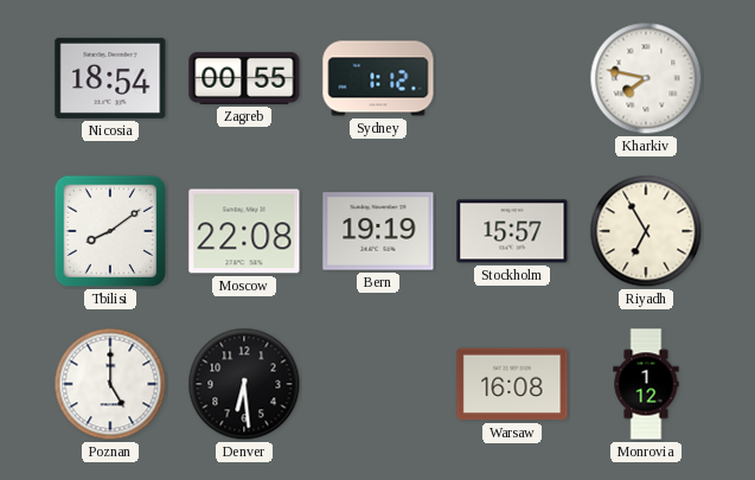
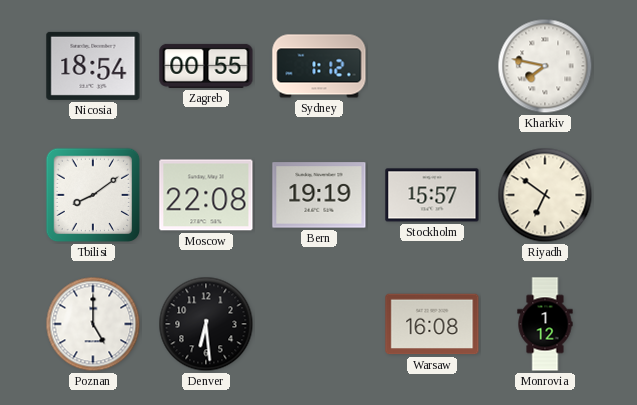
Riyadh: 6:55 -> 6:51
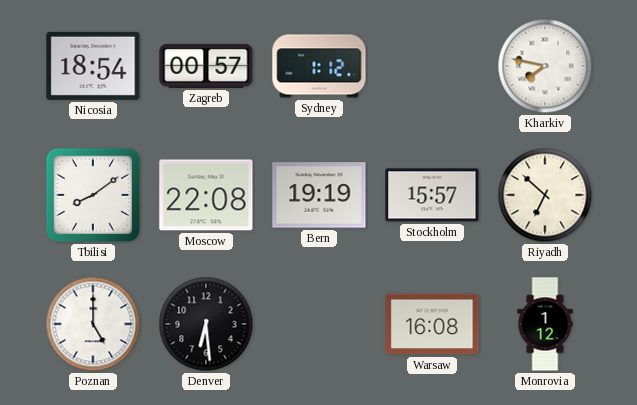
Zagreb: 00:55 -> 00:57
Riyadh: 6:51 -> 6:52
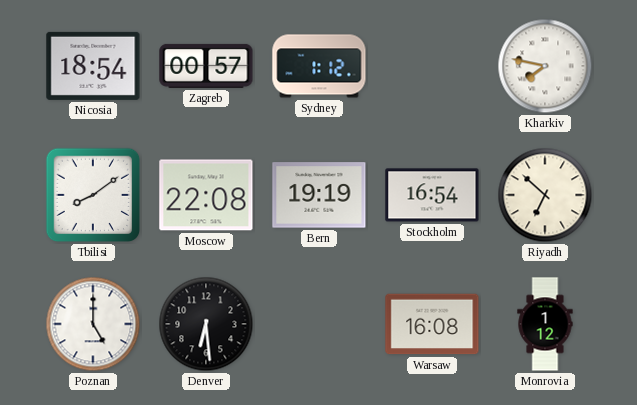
Stockholm: 15:57 -> 16:54
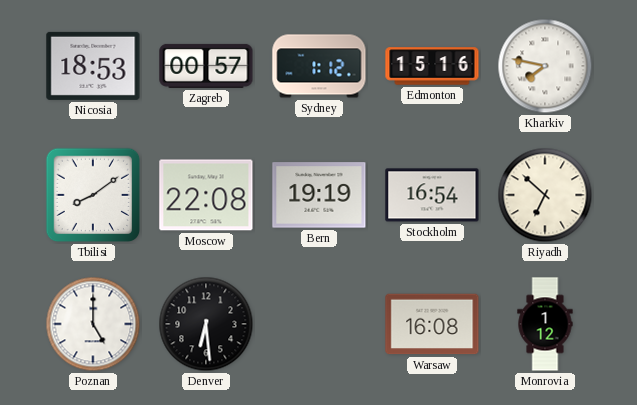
Nicosia: 18:54 -> 18:53
Edmonton: none -> 15:16
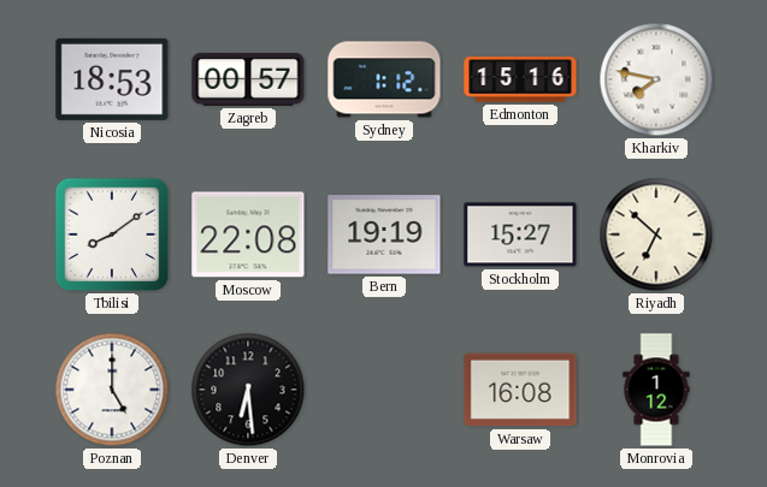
Stockholm: 16:54 -> 15:27
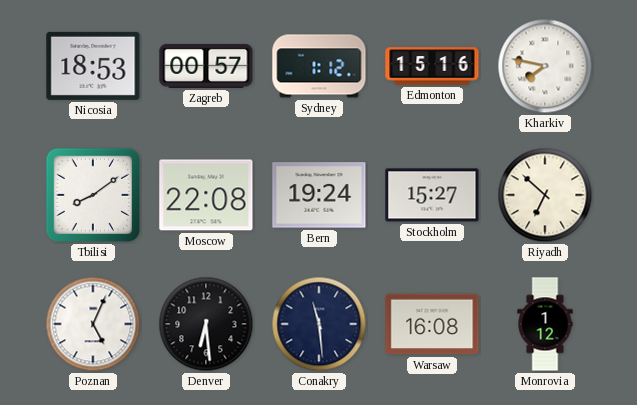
Bern: 19:19 -> 19:24
Poznan: 5:00 -> 5:04
Conakry: none -> 11:29
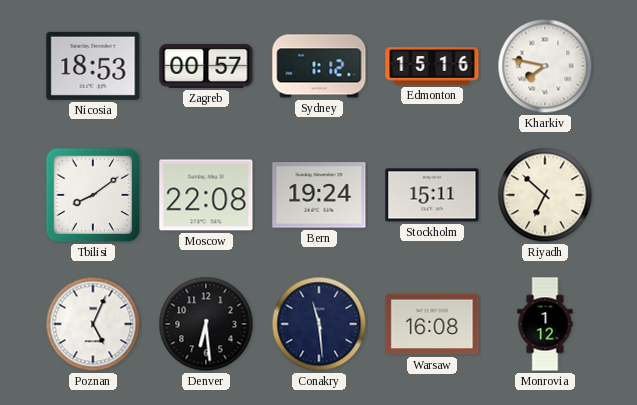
Stockholm: 15:27 -> 15:11
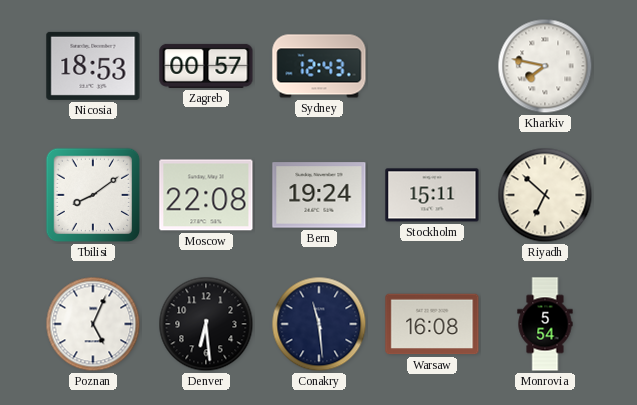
Sydney: 1:12 -> 12:43
Edmonton: 15:16 -> none
Monrovia: 1:12 -> 5:54
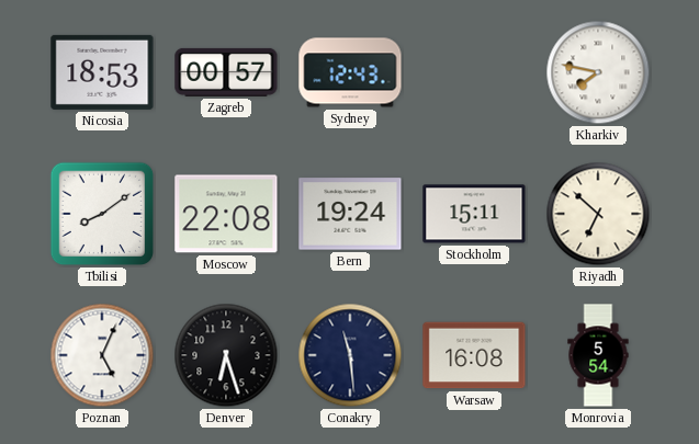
Denver: 6:29 -> 6:27
